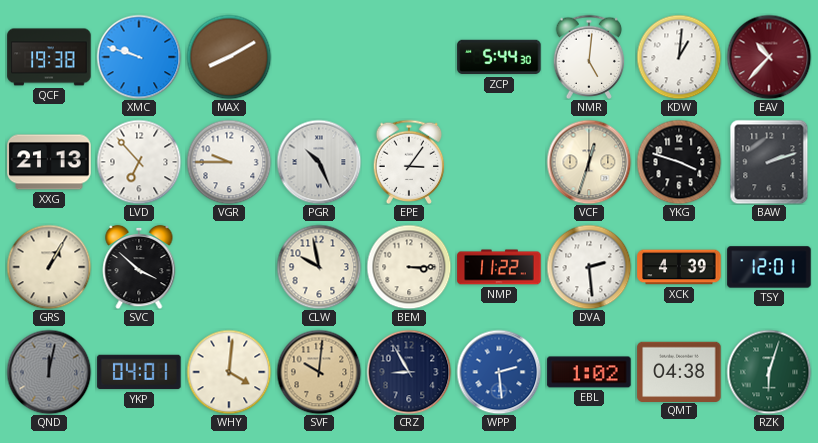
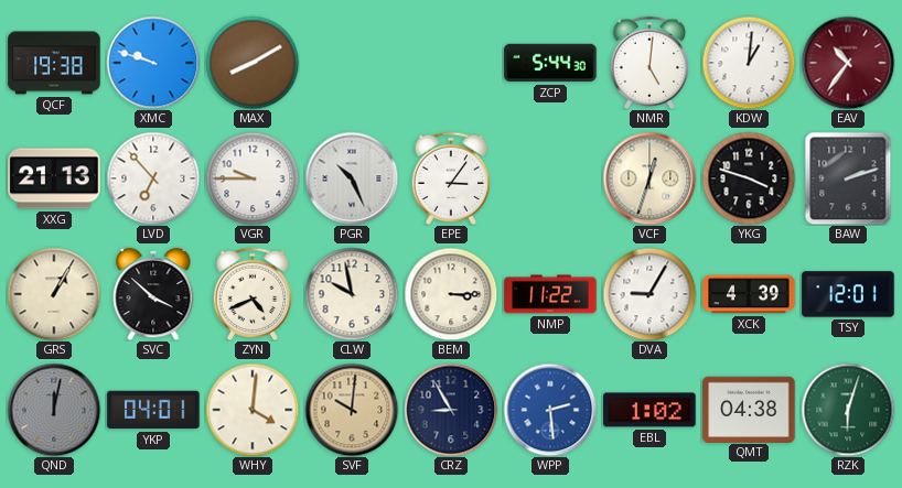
EAV: 10:37 -> 10:36
ZYN: none -> 4:41
DVA: 2:29 -> 9:05
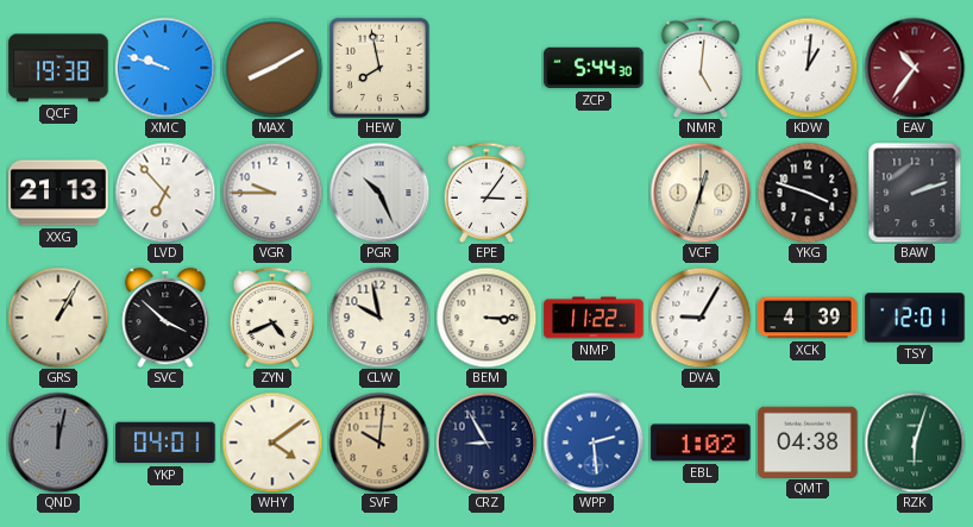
HEW: none -> 7:58
WHY: 4:01 -> 4:09
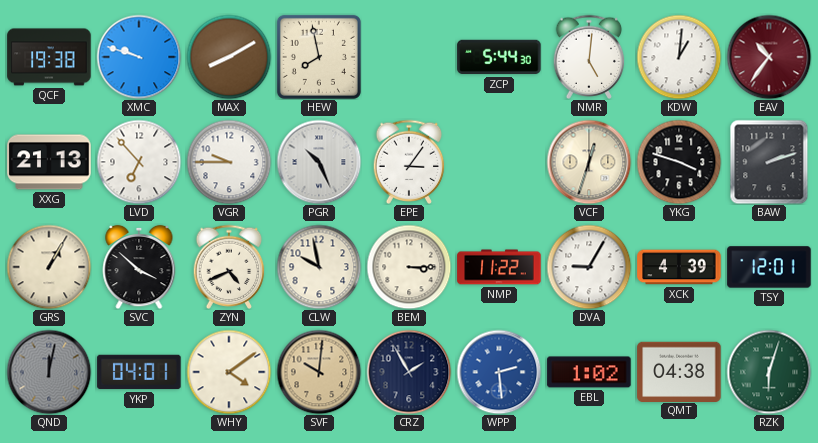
CRZ: 8:55 -> 1:55
